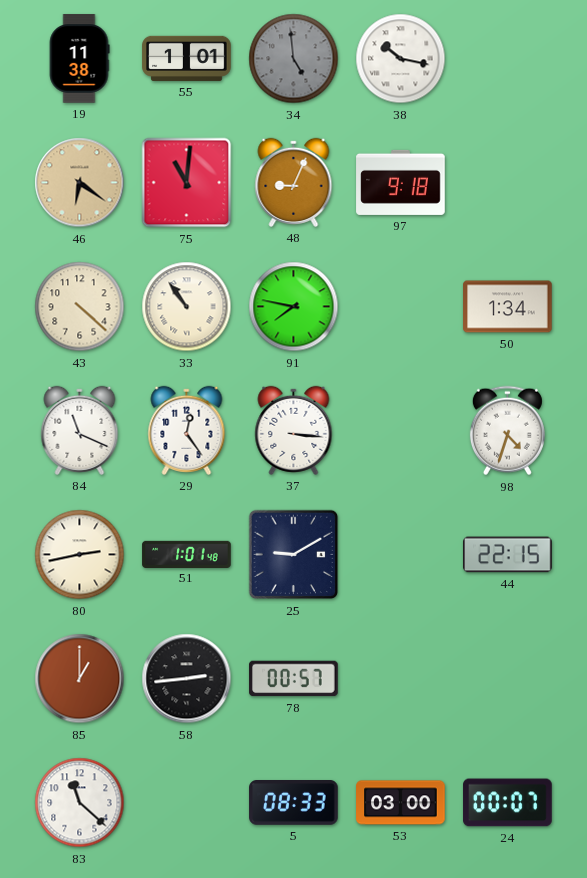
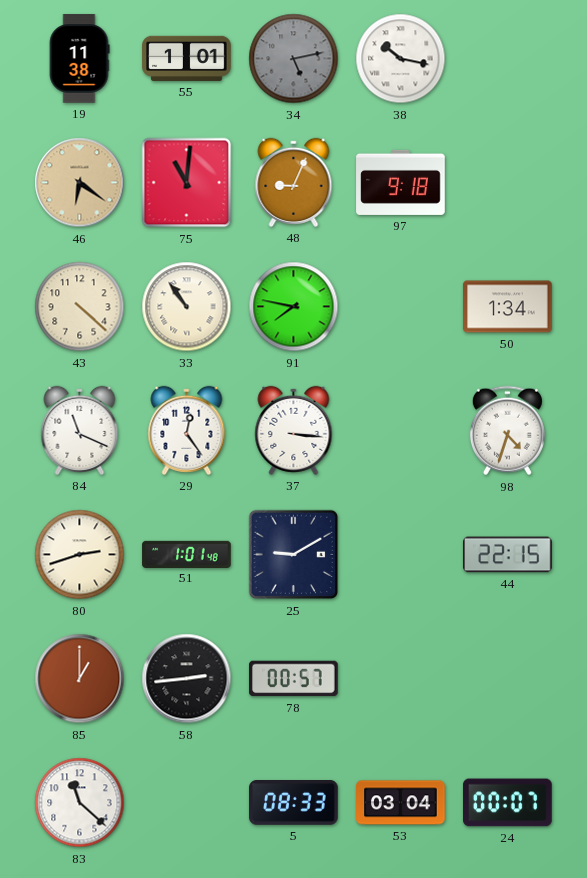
34: 4:59 -> 5:13
80: 2:43 -> 2:42
53: 03:00 -> 03:04
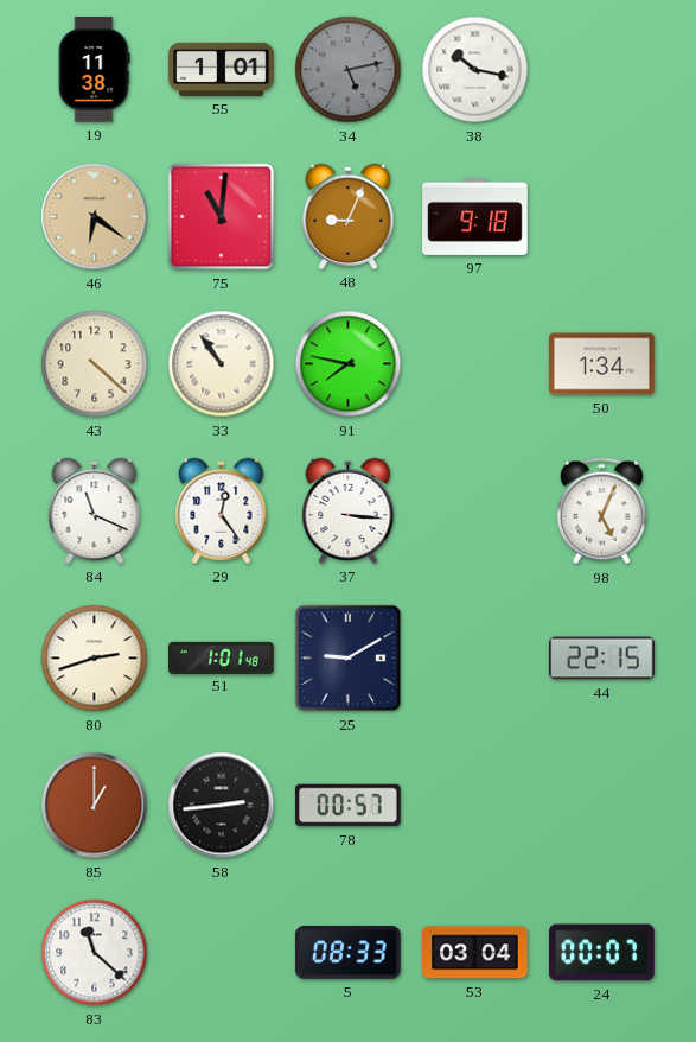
98: 4:33 -> 5:04
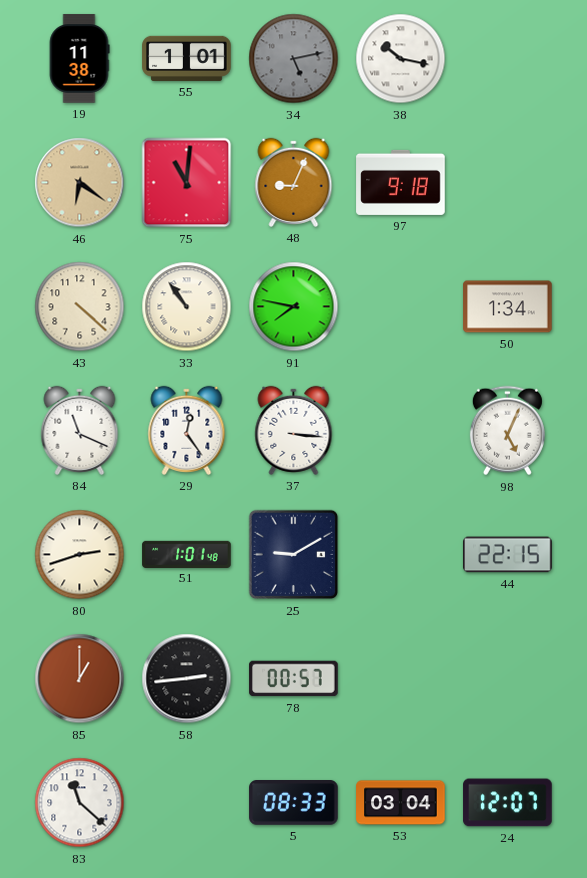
24: 00:07 -> 12:07
